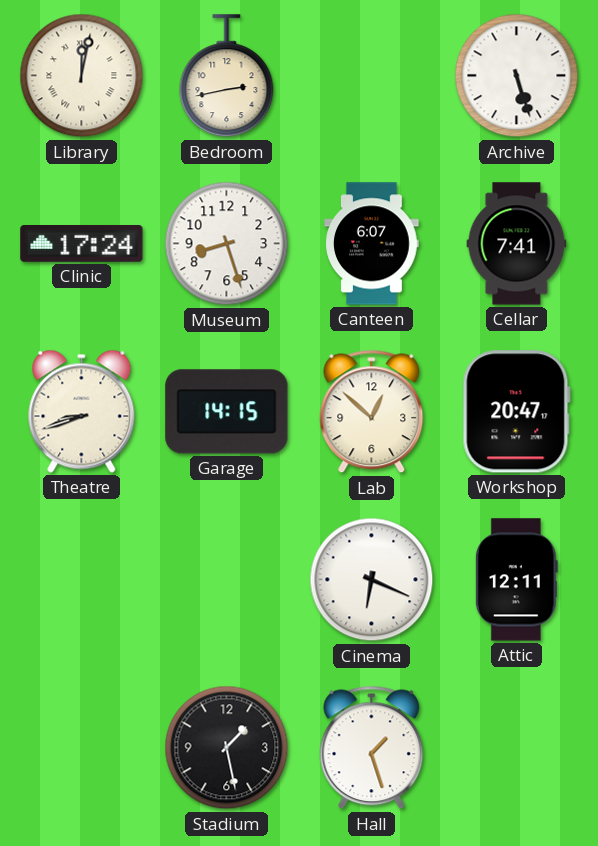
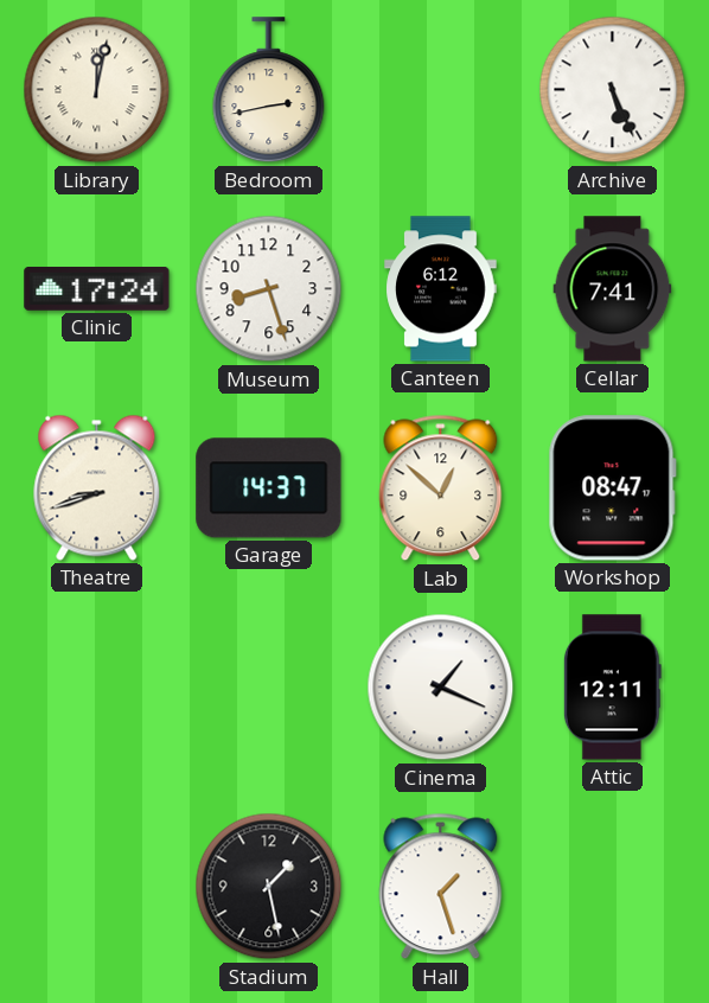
Archive: 5:27 -> 5:26
Canteen: 6:07 -> 6:12
Garage: 14:15 -> 14:37
Workshop: 20:47 -> 08:47
Cinema: 6:19 -> 1:19
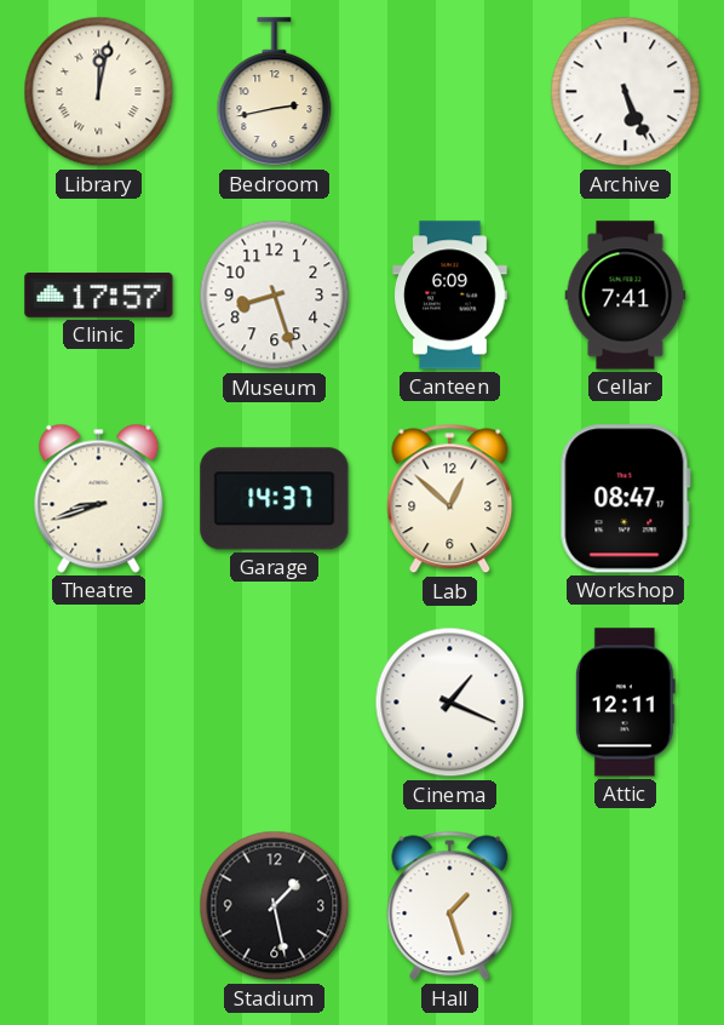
Clinic: 17:24 -> 17:57
Canteen: 6:12 -> 6:09
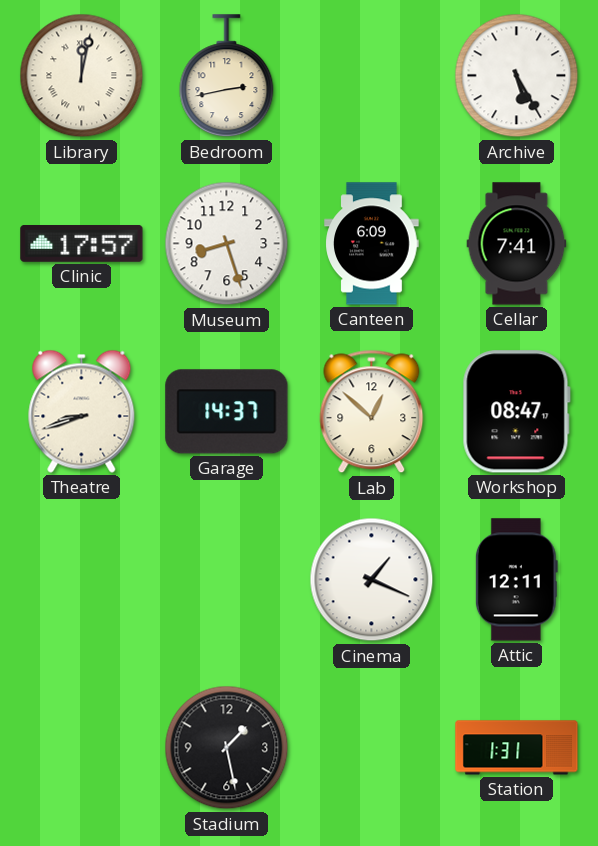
Archive: 5:26 -> 5:25
Hall: 1:27 -> none
Station: none -> 1:31
